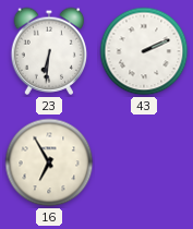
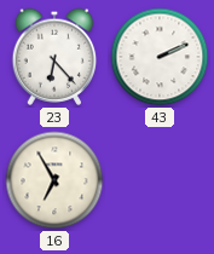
23: 6:31 -> 6:23
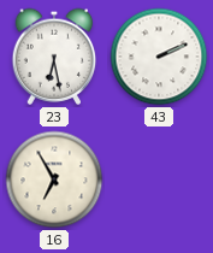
23: 6:23 -> 6:28
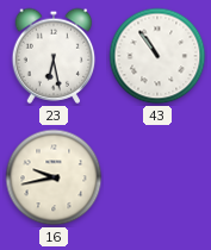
43: 2:11 -> 10:54
16: 6:55 -> 9:43
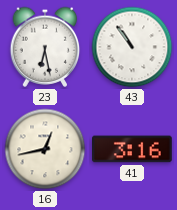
16: 9:43 -> 12:43
41: none -> 3:16
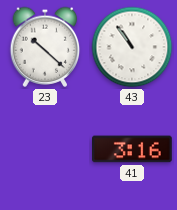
23: 6:28 -> 10:22
16: 12:43 -> none
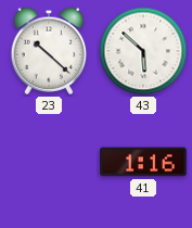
43: 10:54 -> 5:52
41: 3:16 -> 1:16
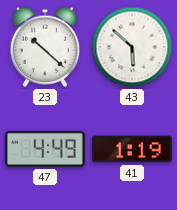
47: none -> 4:49
41: 1:16 -> 1:19
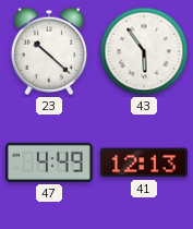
43: 5:52 -> 5:54
41: 1:19 -> 12:13
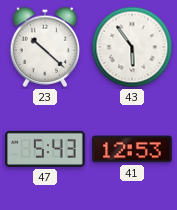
47: 4:49 -> 5:43
41: 12:13 -> 12:53
